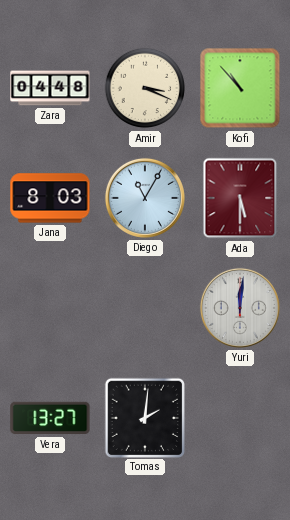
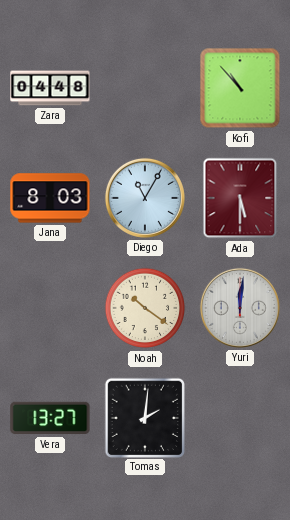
Amir: 3:19 -> none
Noah: none -> 10:21
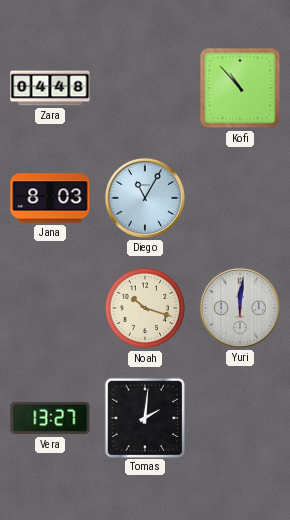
Ada: 5:30 -> none
Noah: 10:21 -> 10:18
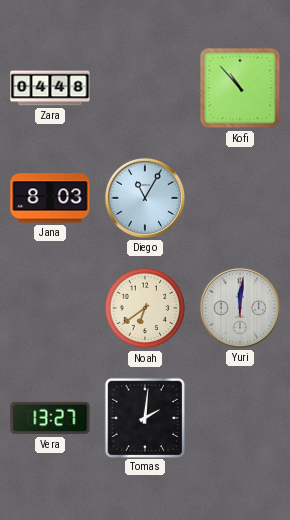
Noah: 10:18 -> 6:39
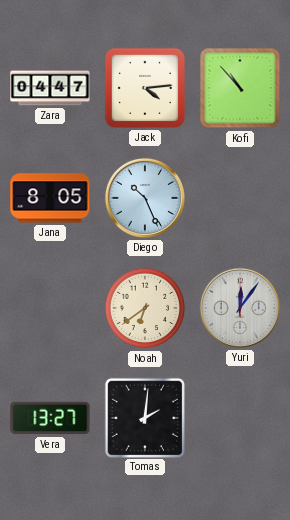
Zara: 04:48 -> 04:47
Jack: none -> 4:14
Jana: 8:03 -> 8:05
Diego: 11:05 -> 10:26
Yuri: 12:01 -> 12:06
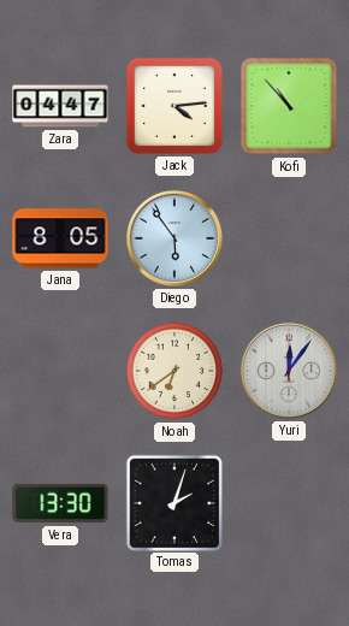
Diego: 10:26 -> 5:54
Vera: 13:27 -> 13:30
Tomas: 2:01 -> 2:03
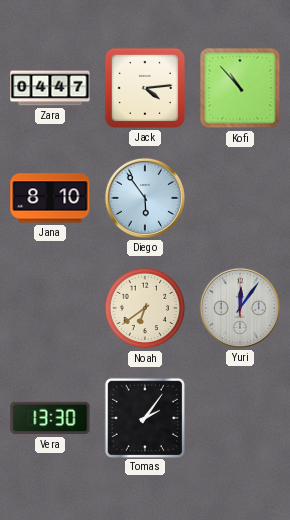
Jana: 8:05 -> 8:10
Tomas: 2:03 -> 2:06
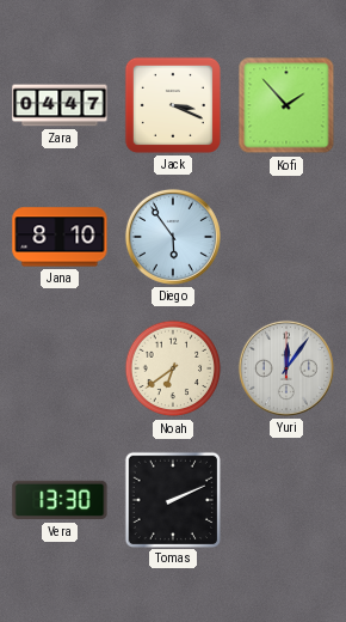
Jack: 4:14 -> 3:19
Kofi: 10:53 -> 1:53
Tomas: 2:06 -> 2:11
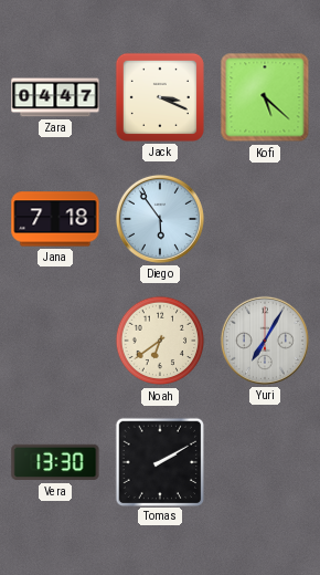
Kofi: 1:53 -> 5:22
Jana: 8:10 -> 7:18
Yuri: 12:06 -> 7:05
Tomas: 2:11 -> 2:10
